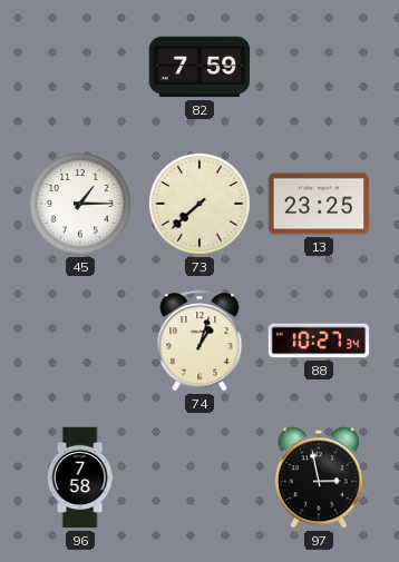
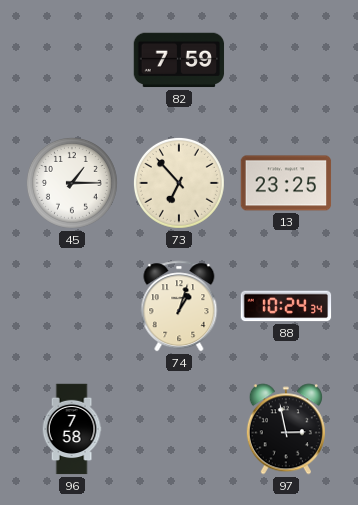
73: 7:38 -> 6:53
88: 10:27 -> 10:24
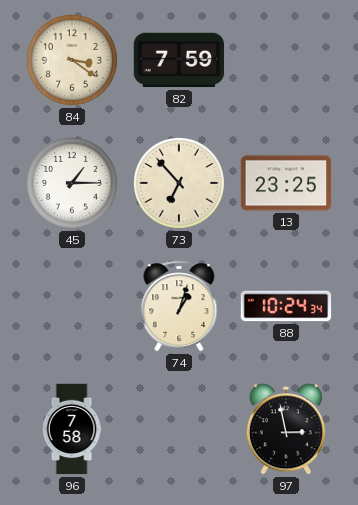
84: none -> 3:21
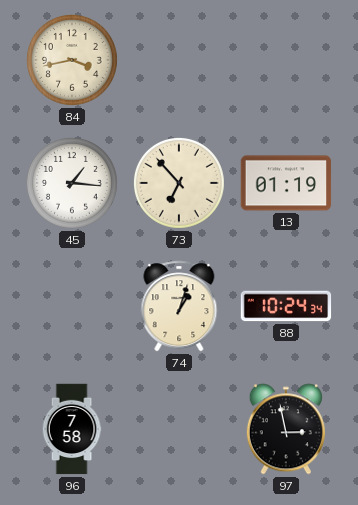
84: 3:21 -> 3:43
82: 7:59 -> none
45: 1:15 -> 1:16
13: 23:25 -> 01:19
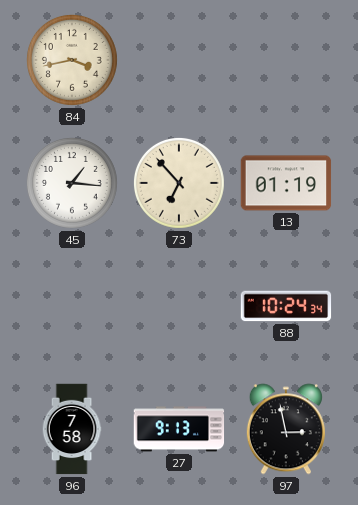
74: 1:03 -> none
27: none -> 9:13
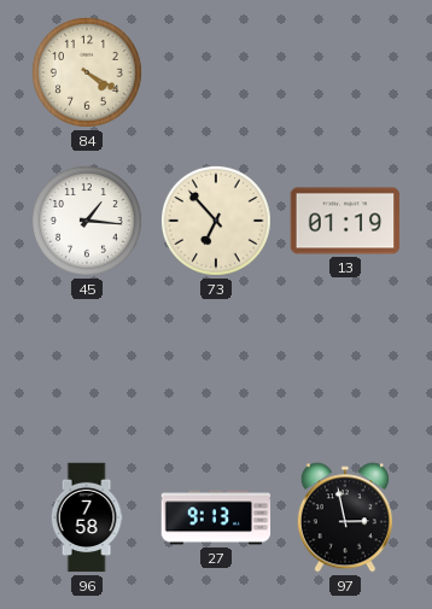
84: 3:43 -> 4:20
88: 10:24 -> none
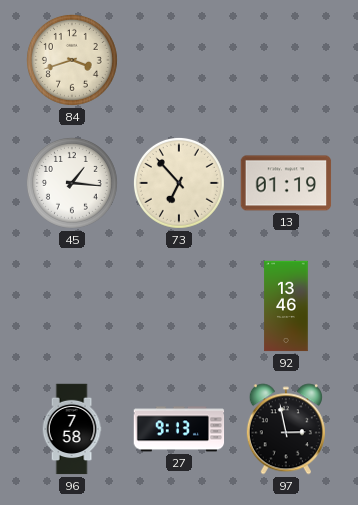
84: 4:20 -> 3:42
92: none -> 13:46
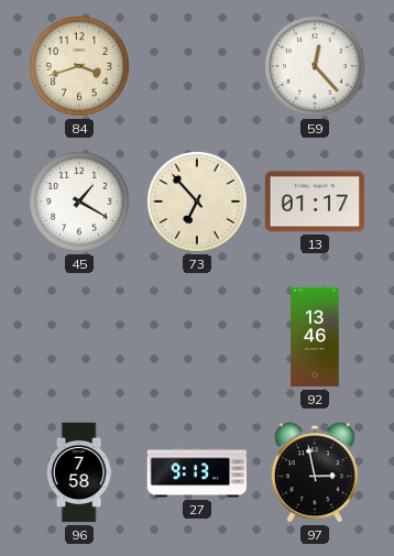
59: none -> 12:23
45: 1:16 -> 1:20
13: 01:19 -> 01:17
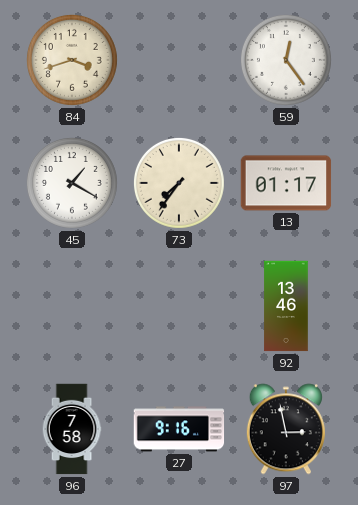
59: 12:23 -> 12:24
73: 6:53 -> 7:36
27: 9:13 -> 9:16
